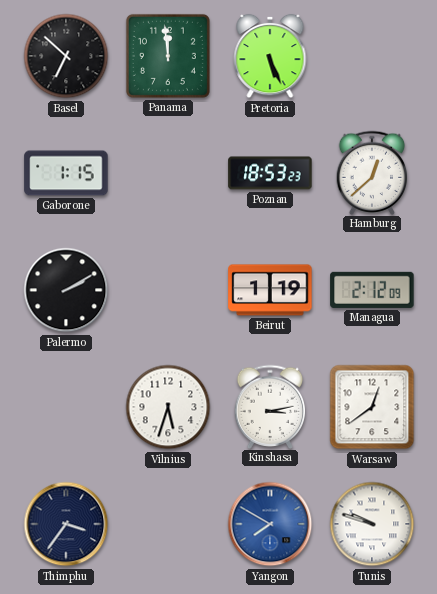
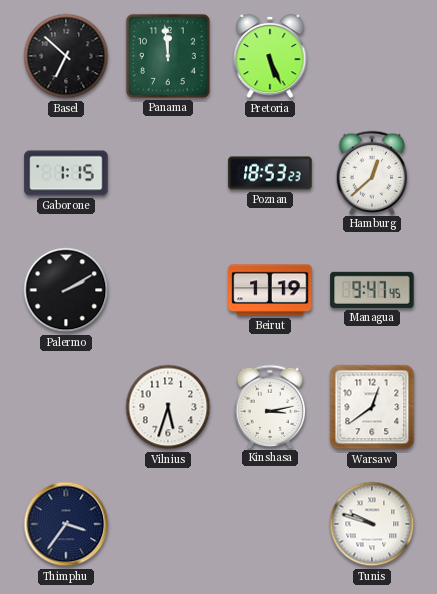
Managua: 2:12 -> 9:47
Yangon: 7:50 -> none
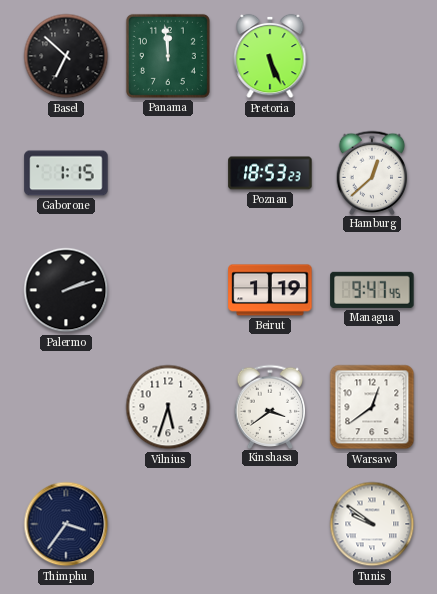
Palermo: 2:10 -> 2:12
Kinshasa: 3:13 -> 3:39
Tunis: 9:48 -> 9:51
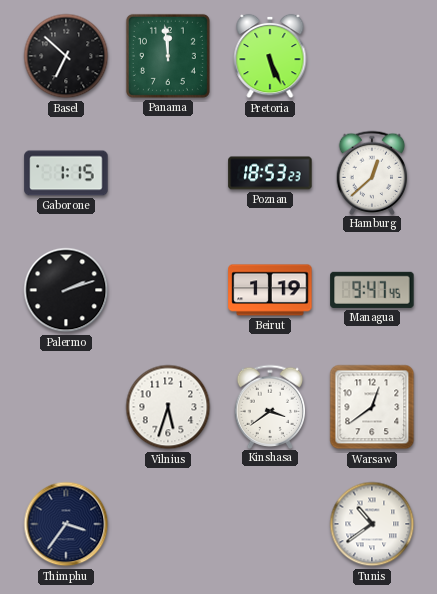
Tunis: 9:51 -> 10:39
